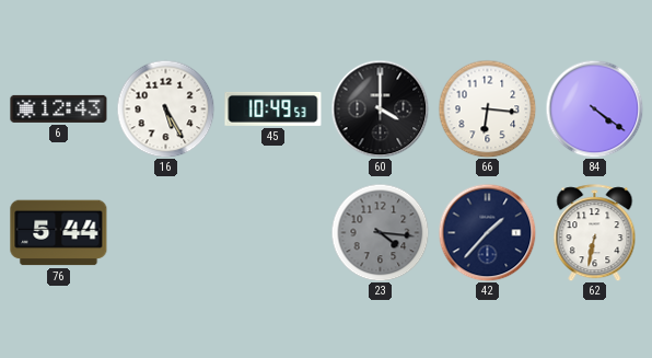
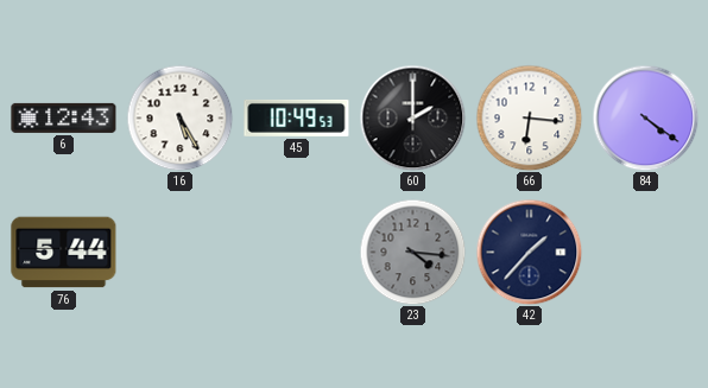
60: 4:00 -> 2:00
62: 6:32 -> none
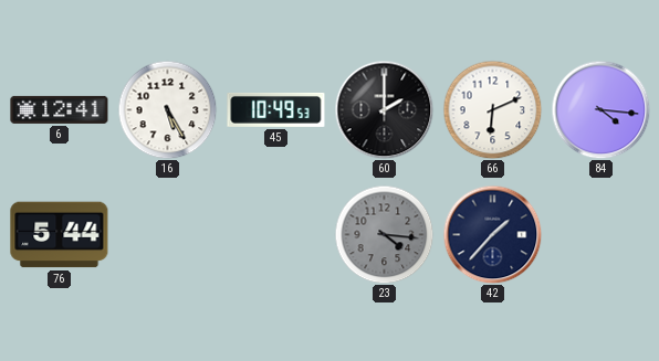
6: 12:43 -> 12:41
66: 6:16 -> 6:11
84: 4:21 -> 4:16
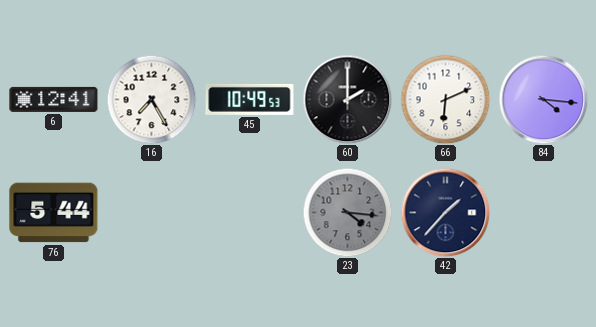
16: 5:25 -> 7:25
